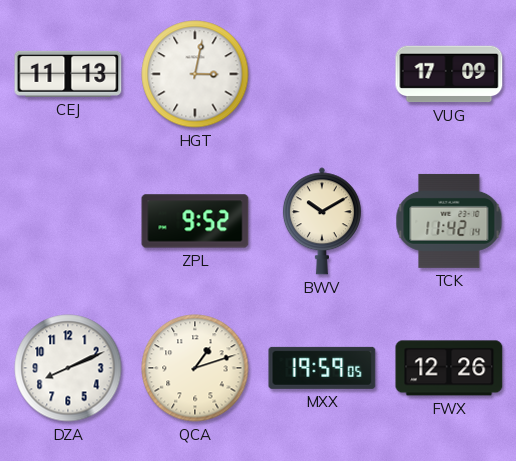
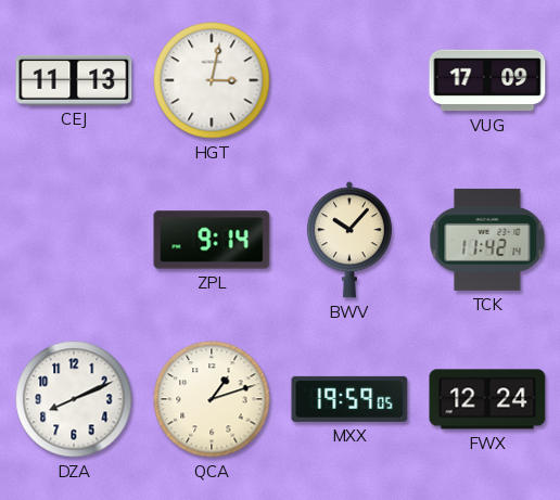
ZPL: 9:52 -> 9:14
BWV: 10:10 -> 10:07
FWX: 12:26 -> 12:24
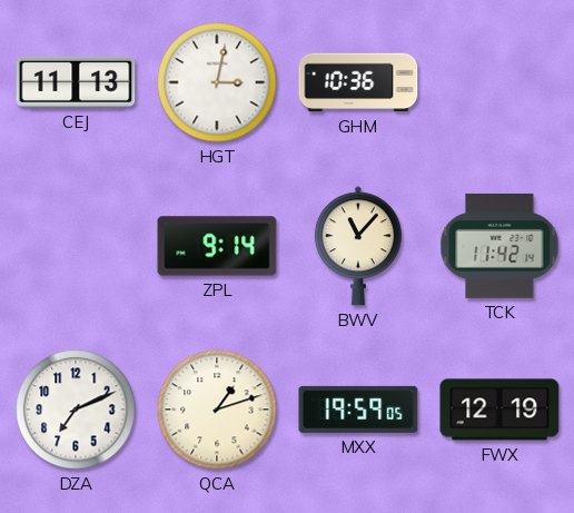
GHM: none -> 10:36
VUG: 17:09 -> none
BWV: 10:07 -> 11:07
DZA: 8:11 -> 7:11
FWX: 12:24 -> 12:19
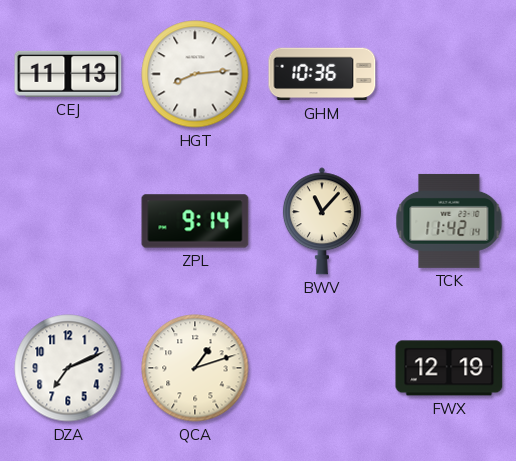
HGT: 3:02 -> 8:14
MXX: 19:59 -> none
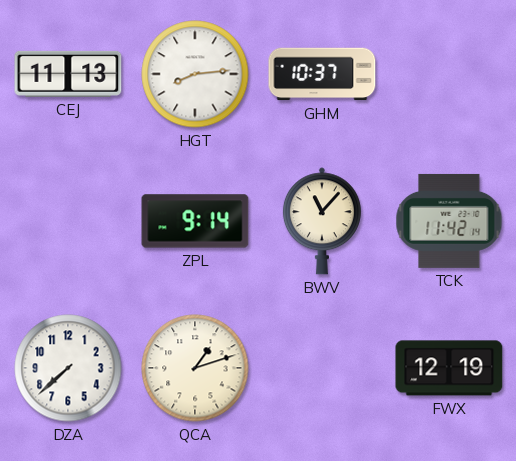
GHM: 10:36 -> 10:37
DZA: 7:11 -> 7:38
